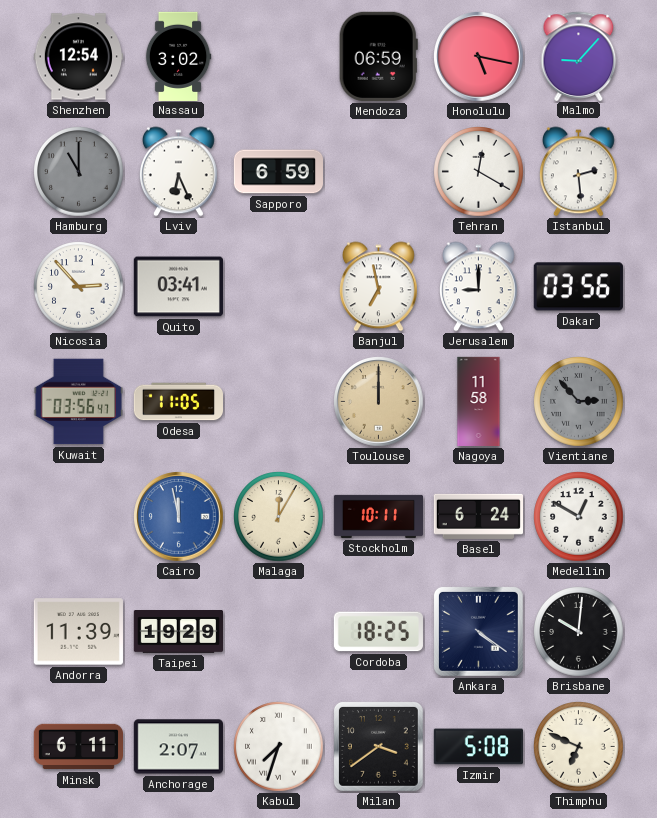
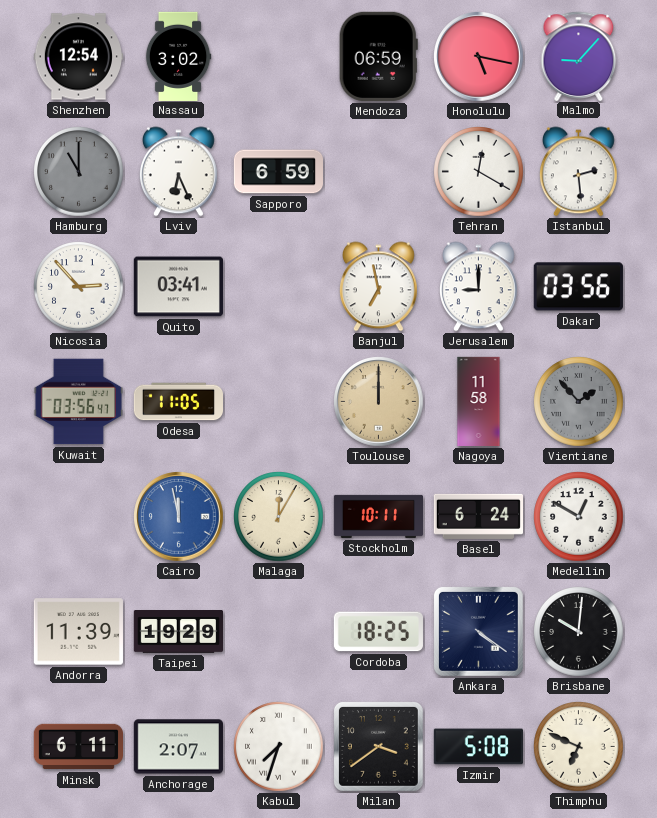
Vientiane: 2:53 -> 1:53
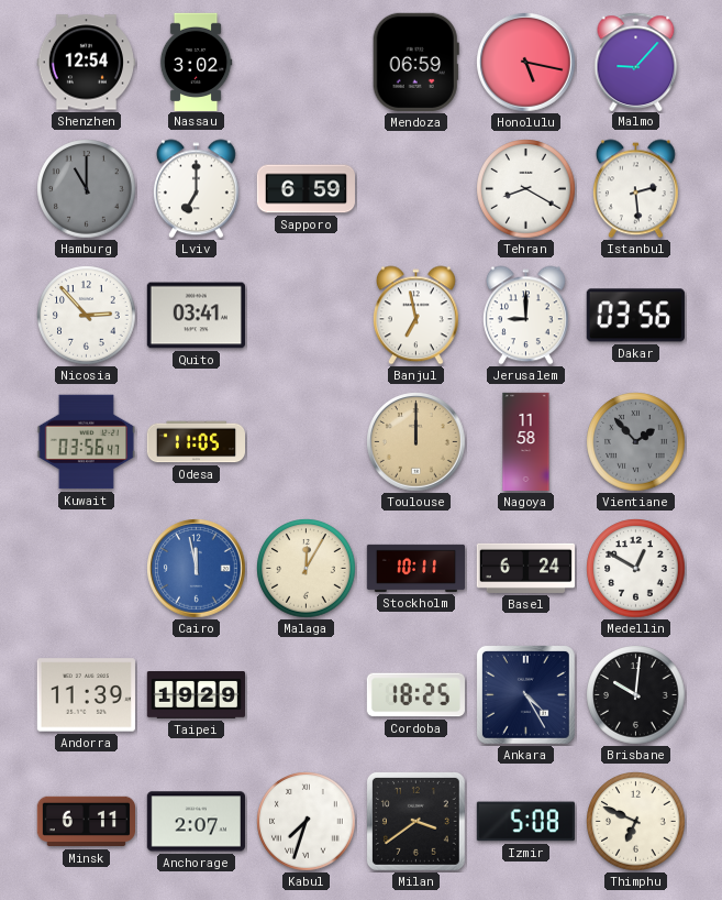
Lviv: 6:26 -> 7:00
Tehran: 12:20 -> 8:20
Ankara: 4:21 -> 4:25
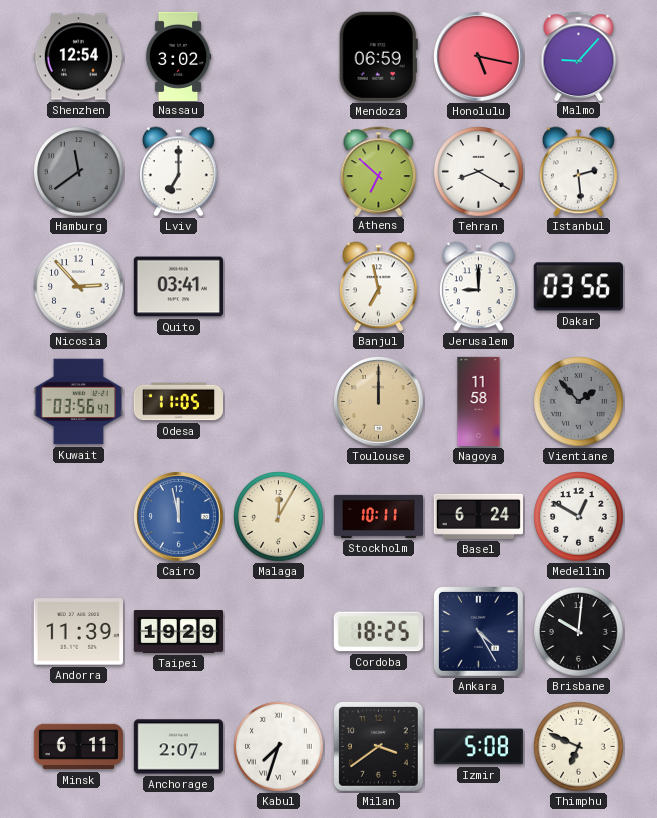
Hamburg: 11:00 -> 11:39
Sapporo: 6:59 -> none
Athens: none -> 6:52
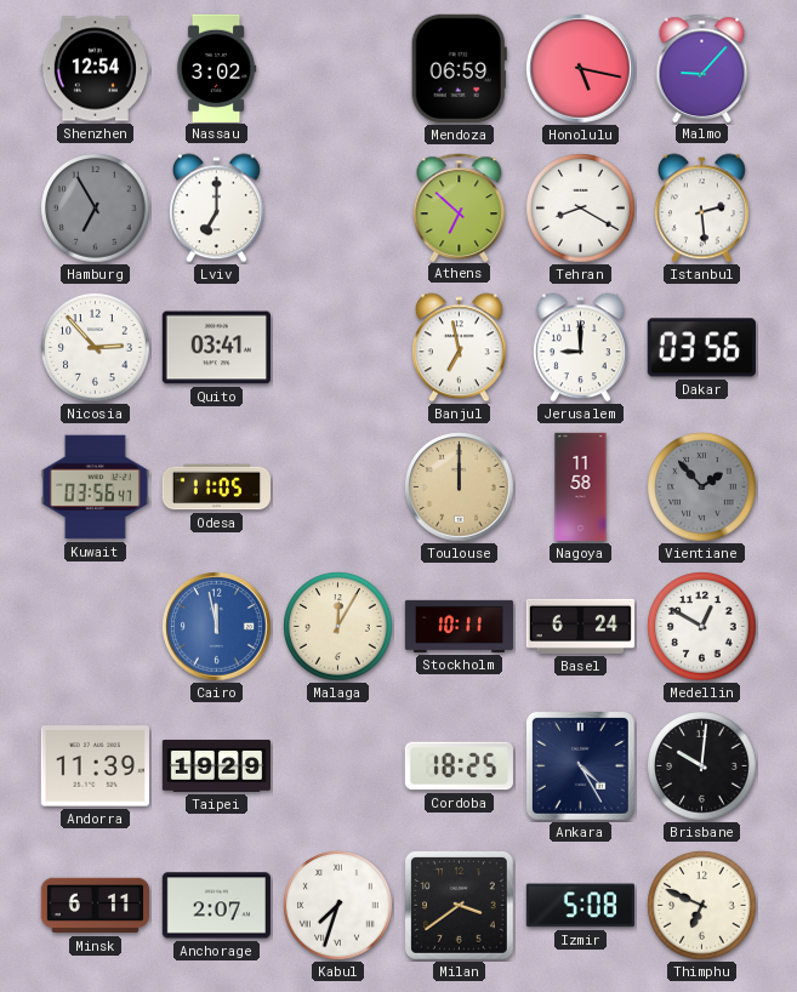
Hamburg: 11:39 -> 6:55
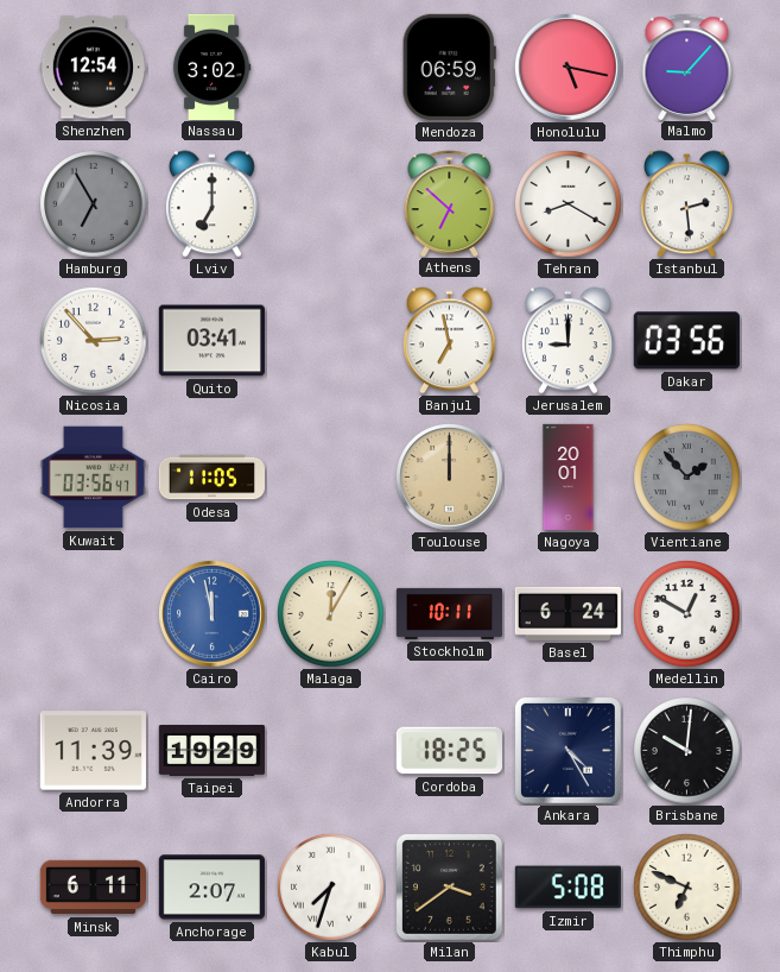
Nagoya: 11:58 -> 20:01
